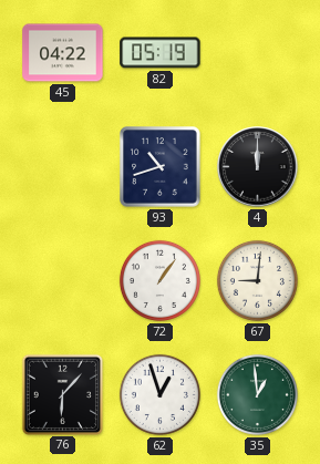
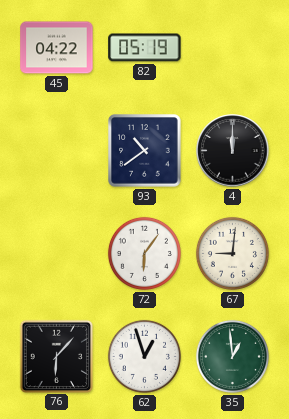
93: 10:42 -> 10:39
72: 1:06 -> 6:06
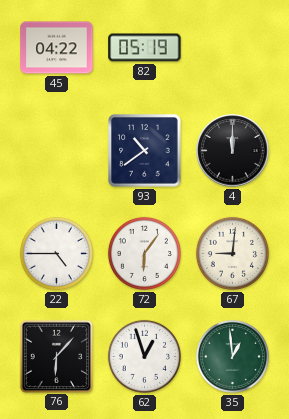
22: none -> 4:45
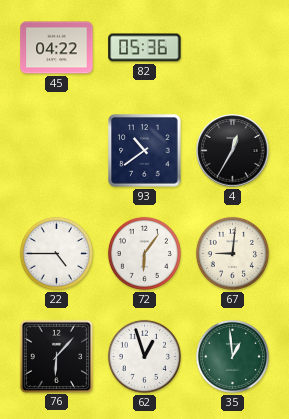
82: 05:19 -> 05:36
4: 12:00 -> 12:35
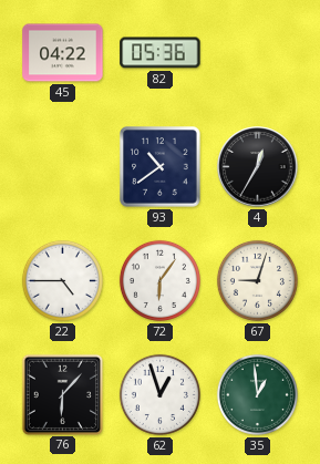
67: 9:01 -> 9:03
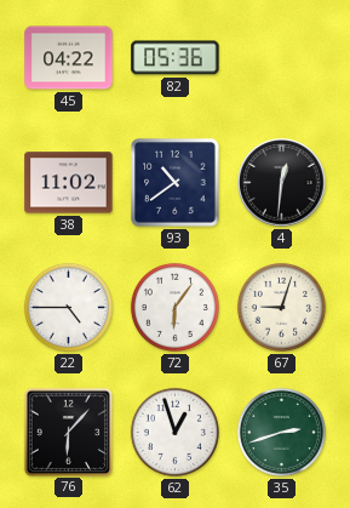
38: none -> 11:02
4: 12:35 -> 12:31
35: 12:59 -> 2:42
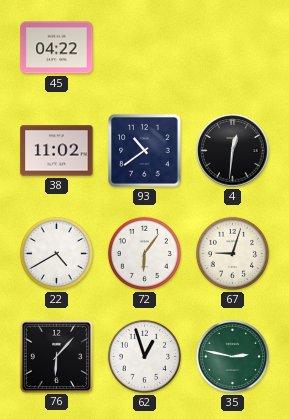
82: 05:36 -> none
22: 4:45 -> 4:40
35: 2:42 -> 2:47
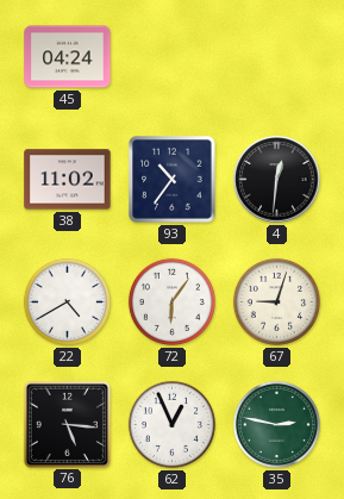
45: 04:22 -> 04:24
93: 10:39 -> 10:36
76: 6:07 -> 5:16
62: 12:57 -> 12:56
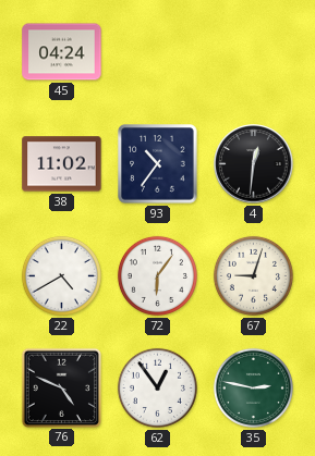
76: 5:16 -> 4:49
62: 12:56 -> 12:54
